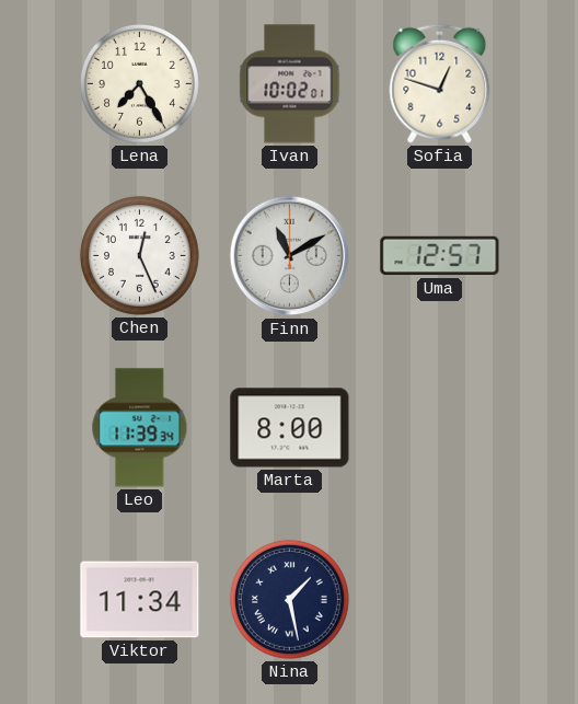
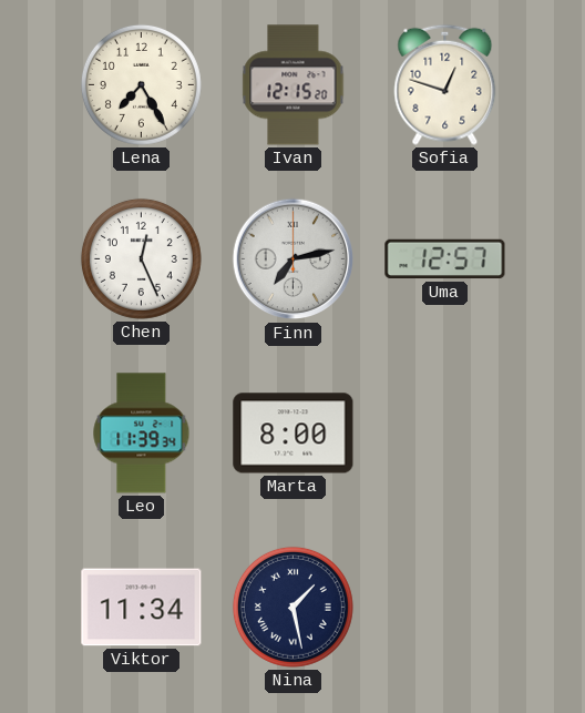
Ivan: 10:02 -> 12:15
Finn: 11:10 -> 7:13
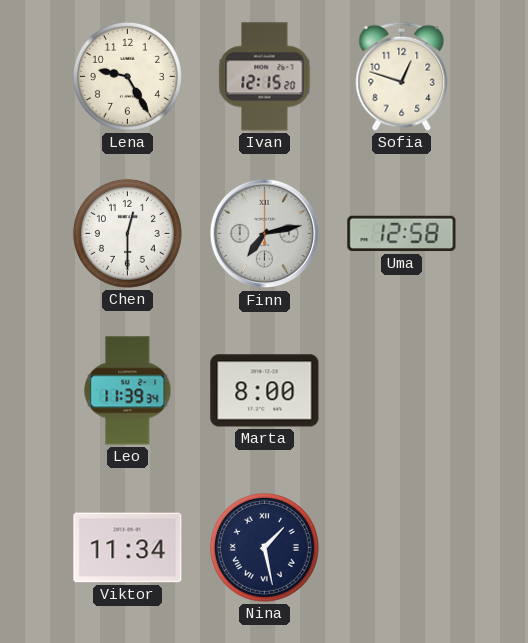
Lena: 7:25 -> 9:25
Chen: 12:26 -> 12:30
Uma: 12:57 -> 12:58
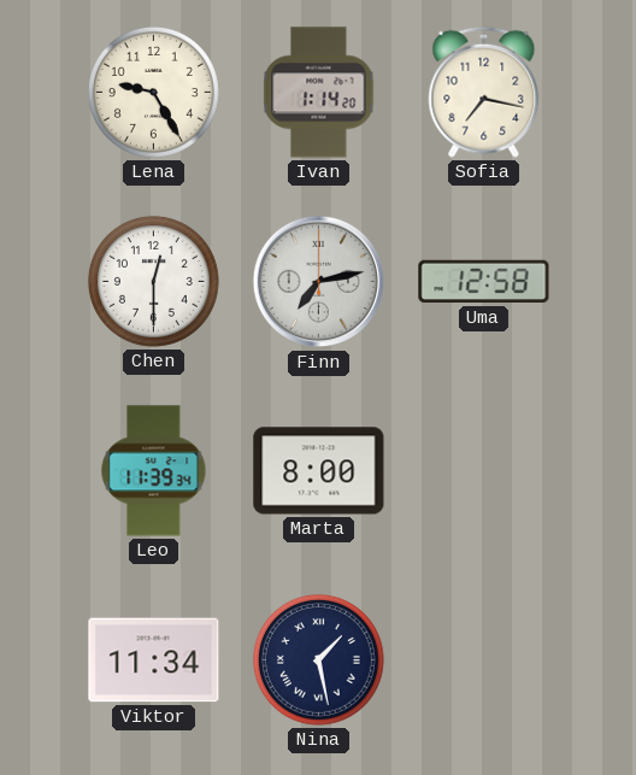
Ivan: 12:15 -> 1:14
Sofia: 12:48 -> 7:17
